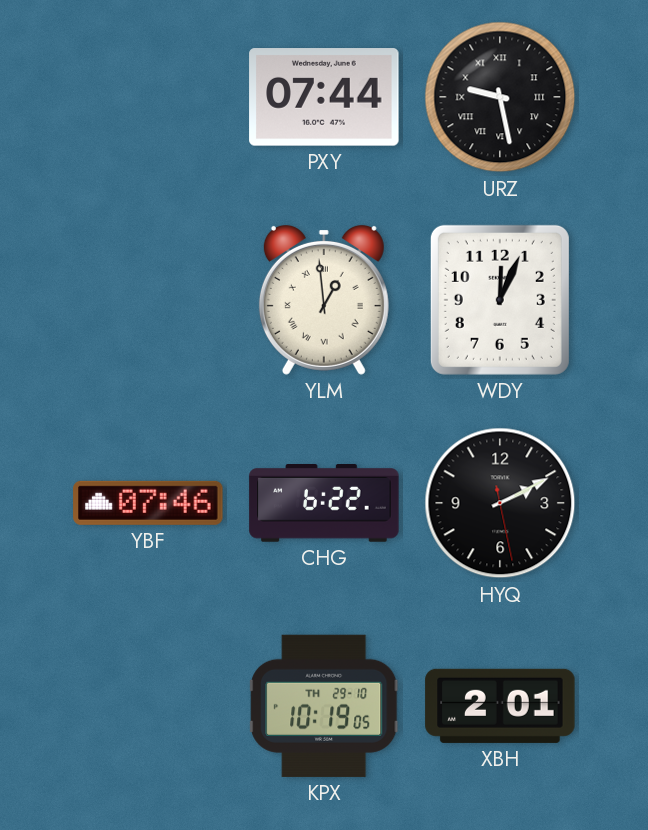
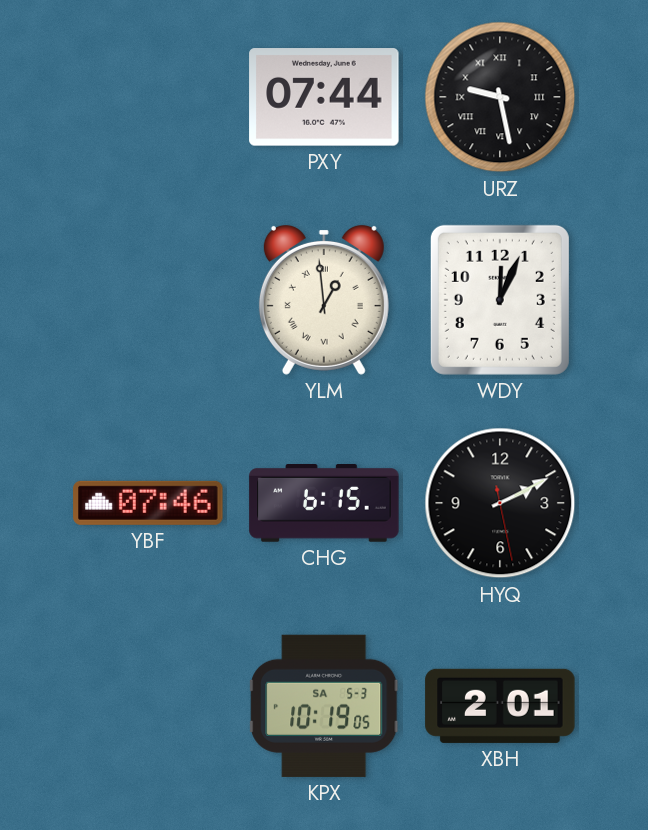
CHG: 6:22 -> 6:15
KPX date: TH 29-10 -> SA 5-3
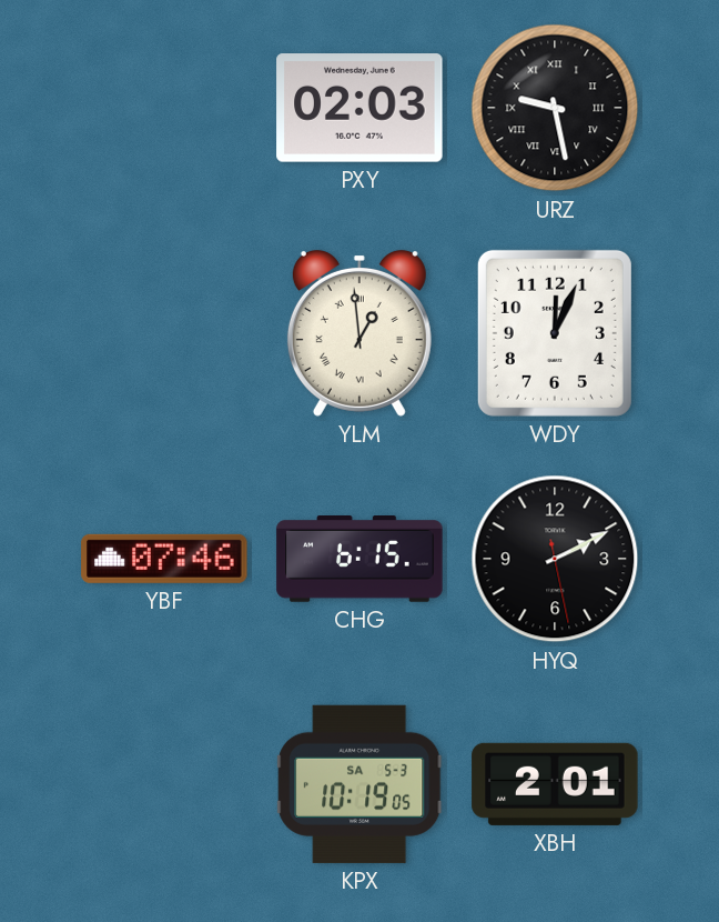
PXY: 07:44 -> 02:03
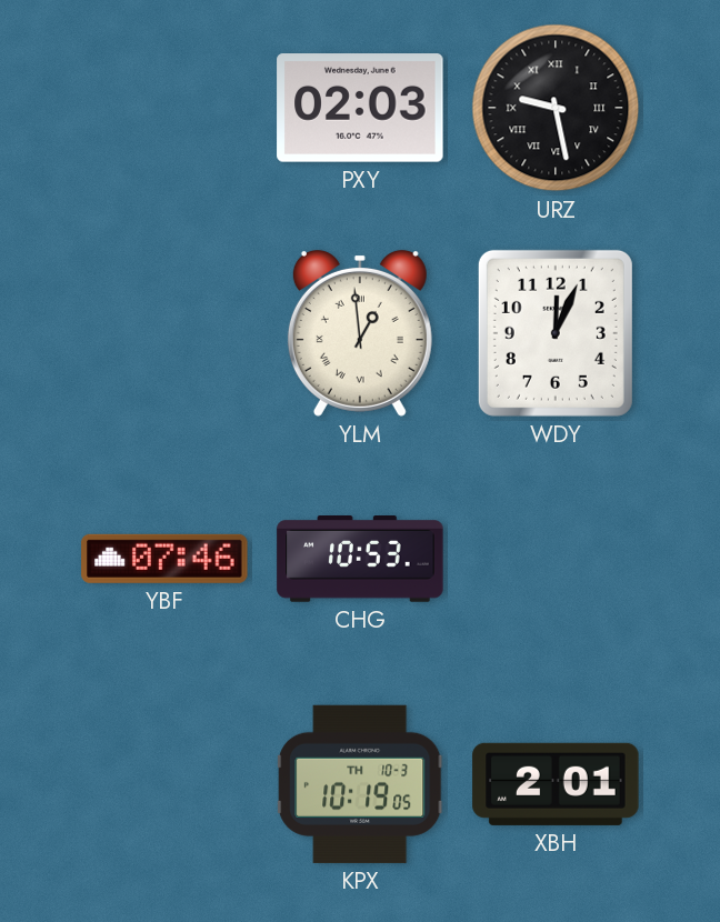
CHG: 6:15 -> 10:53
HYQ: 2:10 -> none
KPX date: SA 5-3 -> TH 10-3
